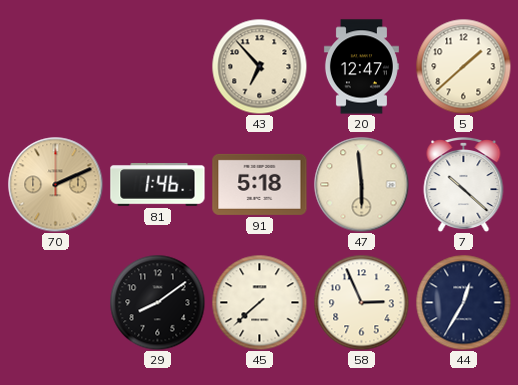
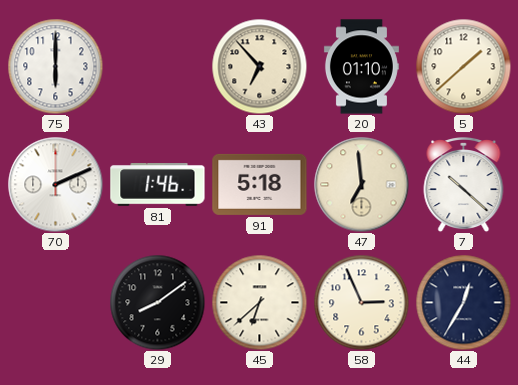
75: none -> 6:00
20: 12:47 -> 01:10
70 dial: champagne -> white
47: 5:59 -> 6:59
45: 7:38 -> 6:38
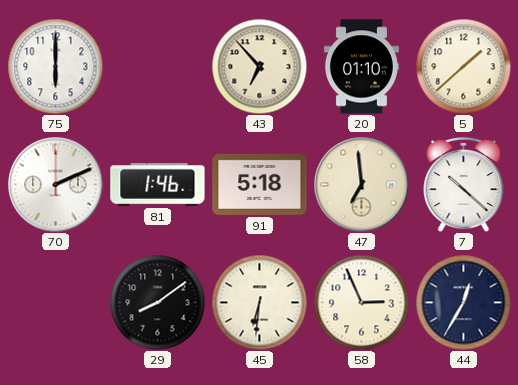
45: 6:38 -> 6:31
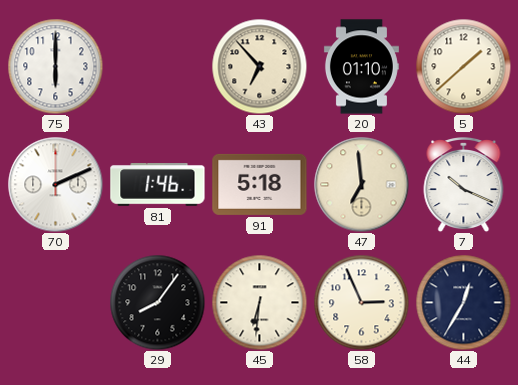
7: 10:22 -> 10:19
29: 8:09 -> 8:06
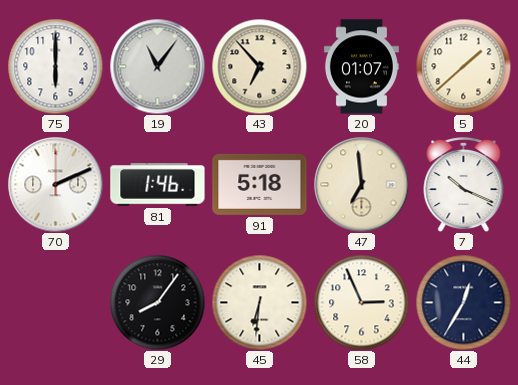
19: none -> 11:06
20: 01:10 -> 01:07
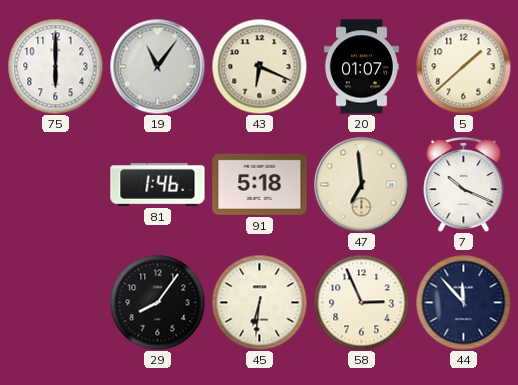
43: 6:53 -> 6:19
70: 2:11 -> none
44: 12:35 -> 11:53
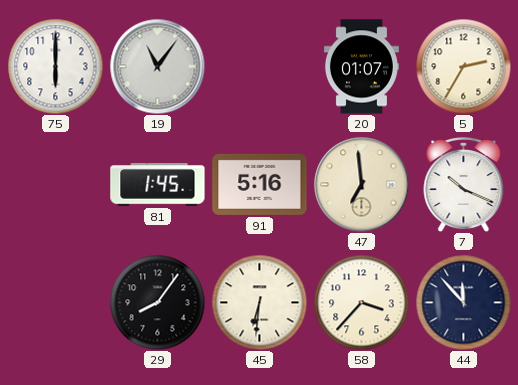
43: 6:19 -> none
5: 1:38 -> 2:35
81: 1:46 -> 1:45
91: 5:18 -> 5:16
58: 2:56 -> 3:37
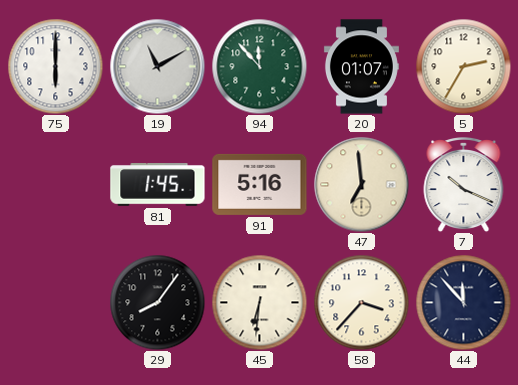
19: 11:06 -> 11:10
94: none -> 11:53
